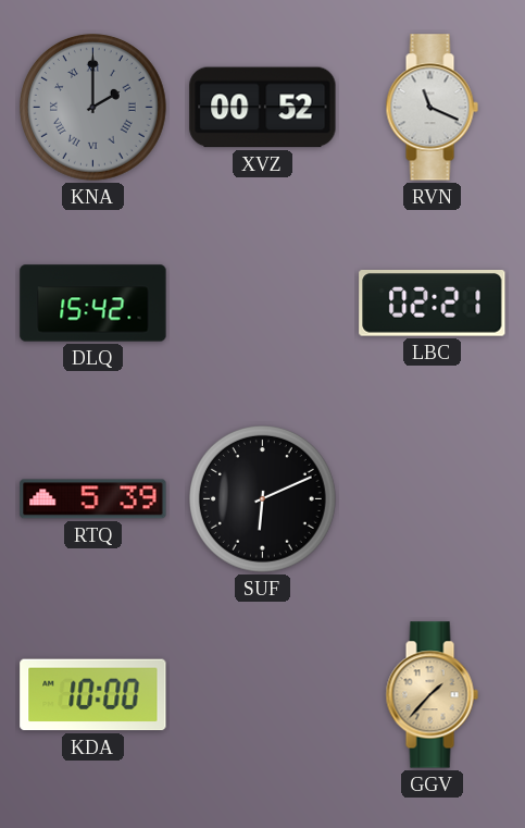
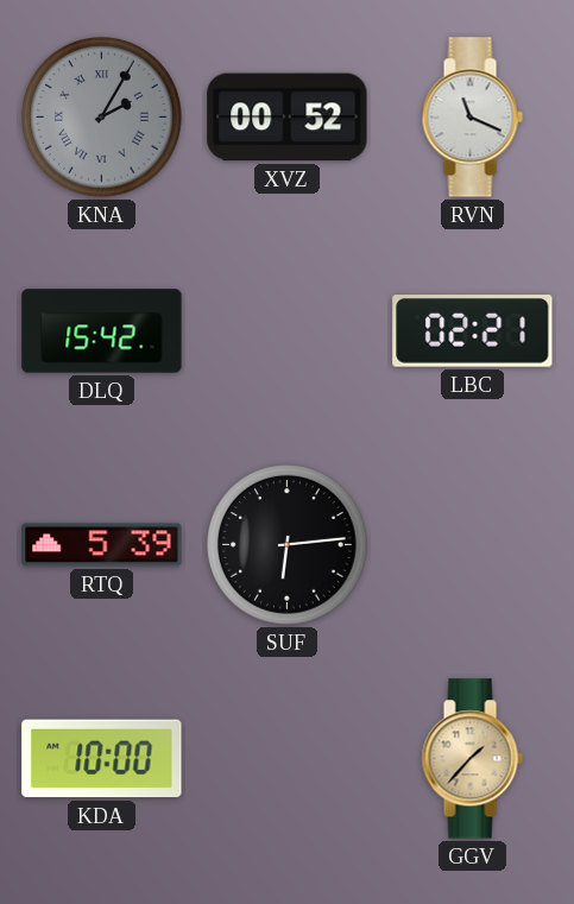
KNA: 2:00 -> 2:05
SUF: 6:11 -> 6:14
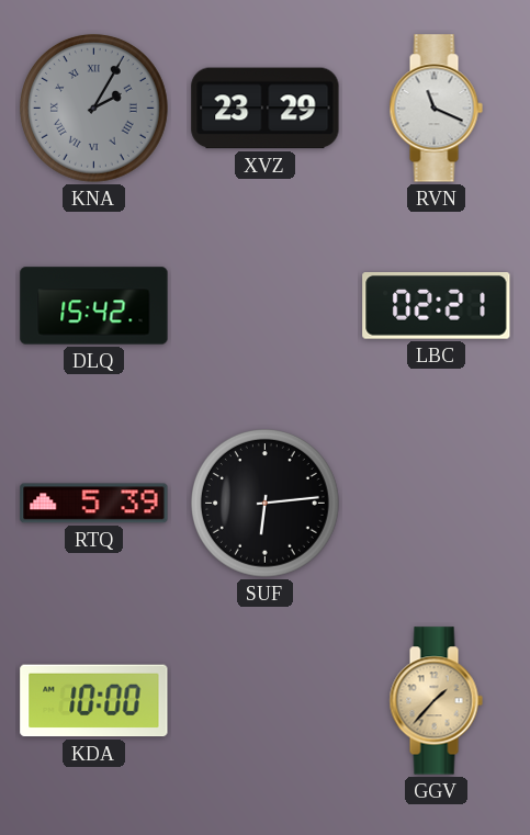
XVZ: 00:52 -> 23:29
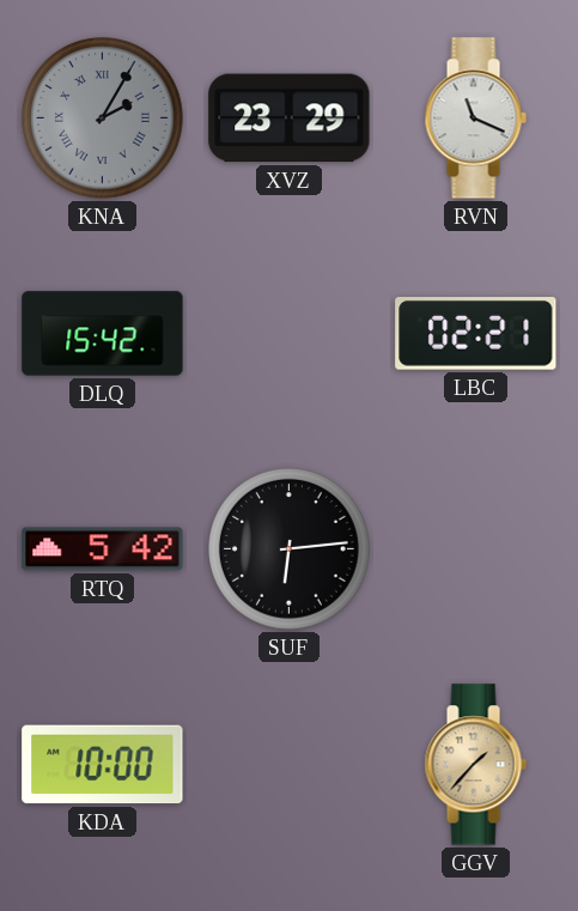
RTQ: 5:39 -> 5:42
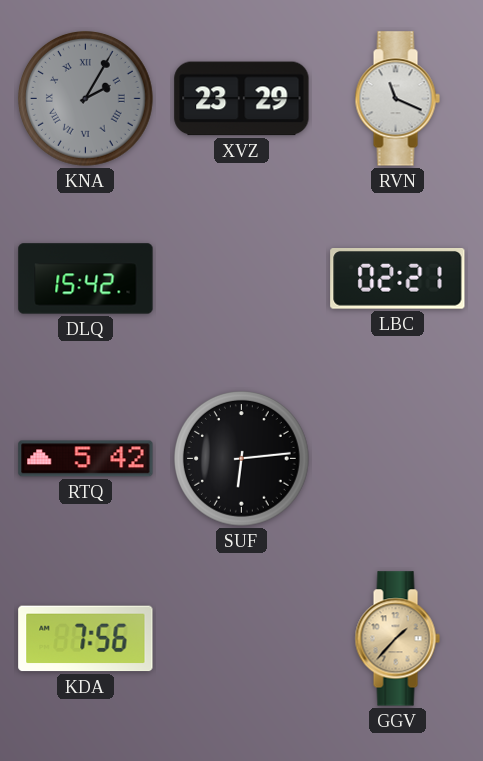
KDA: 10:00 -> 7:56
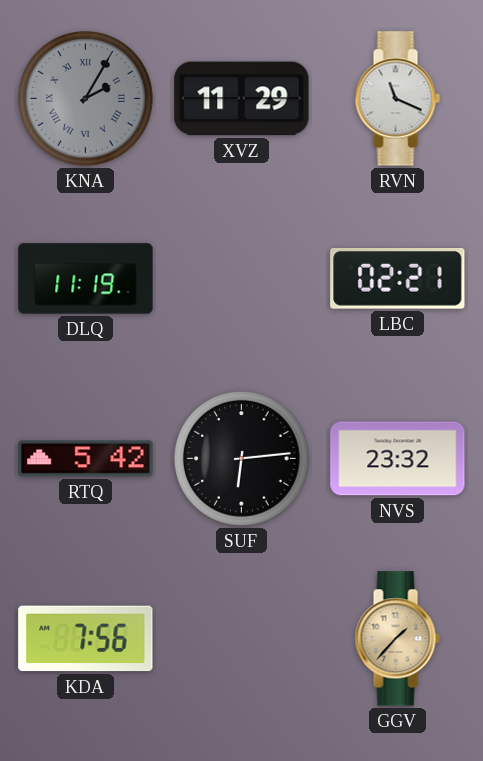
XVZ: 23:29 -> 11:29
DLQ: 15:42 -> 11:19
NVS: none -> 23:32
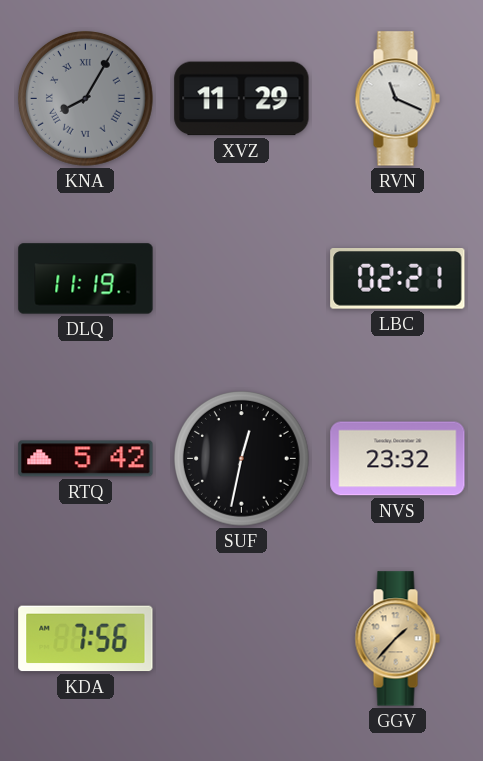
KNA: 2:05 -> 8:05
SUF: 6:14 -> 12:32
